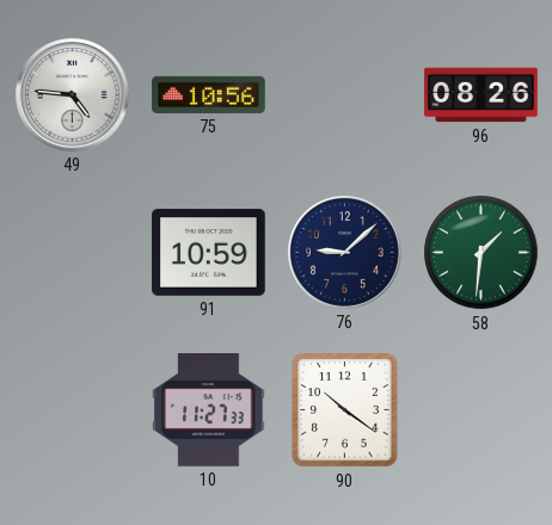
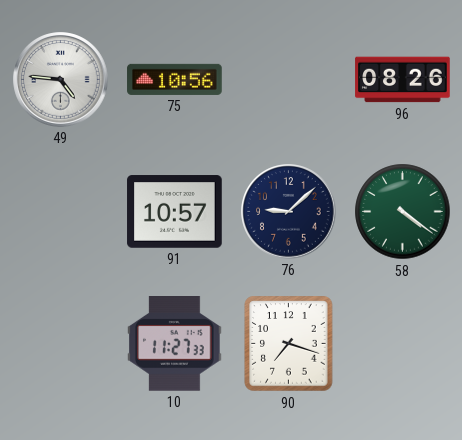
91: 10:59 -> 10:57
58: 1:31 -> 4:21
90: 10:21 -> 7:18
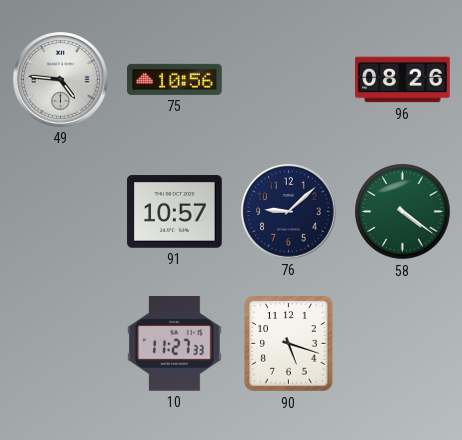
90: 7:18 -> 5:18
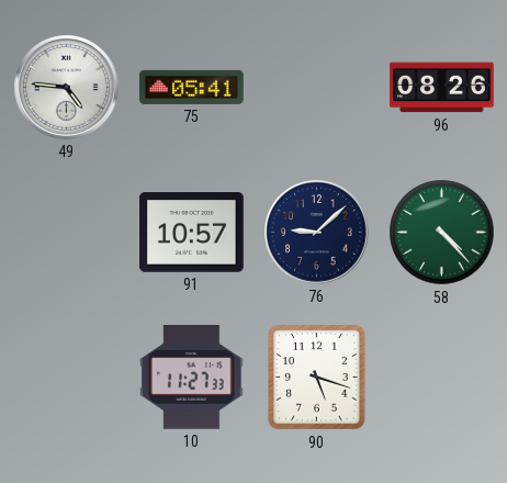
75: 10:56 -> 05:41
58: 4:21 -> 4:23
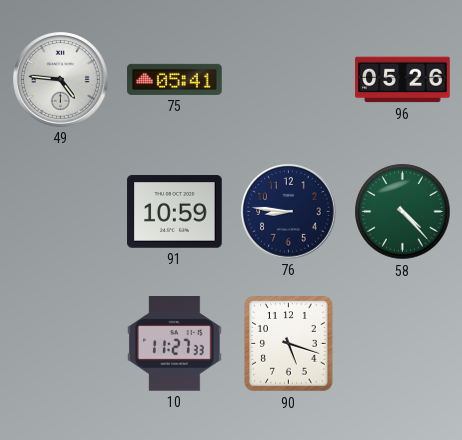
96: 08:26 -> 05:26
91: 10:57 -> 10:59
76: 9:08 -> 8:46
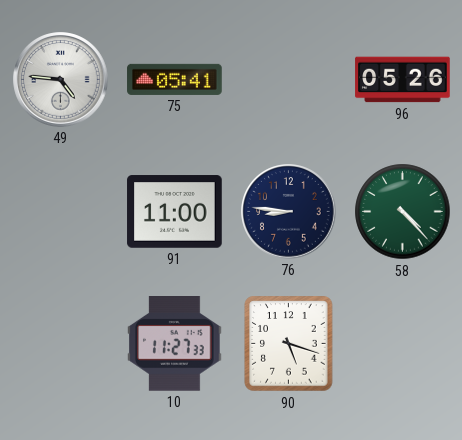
91: 10:59 -> 11:00
